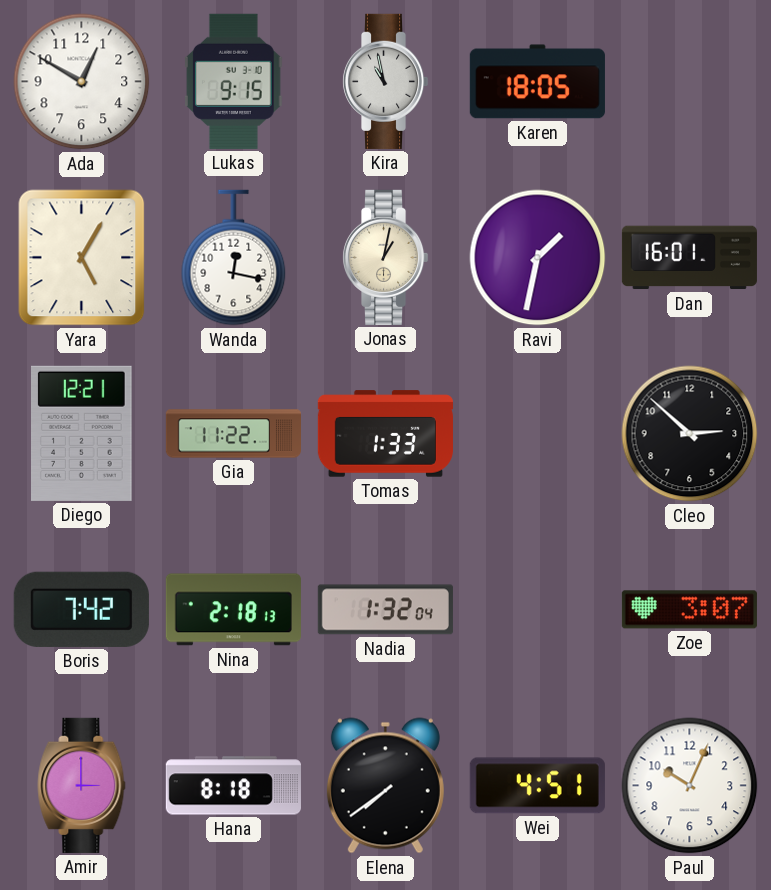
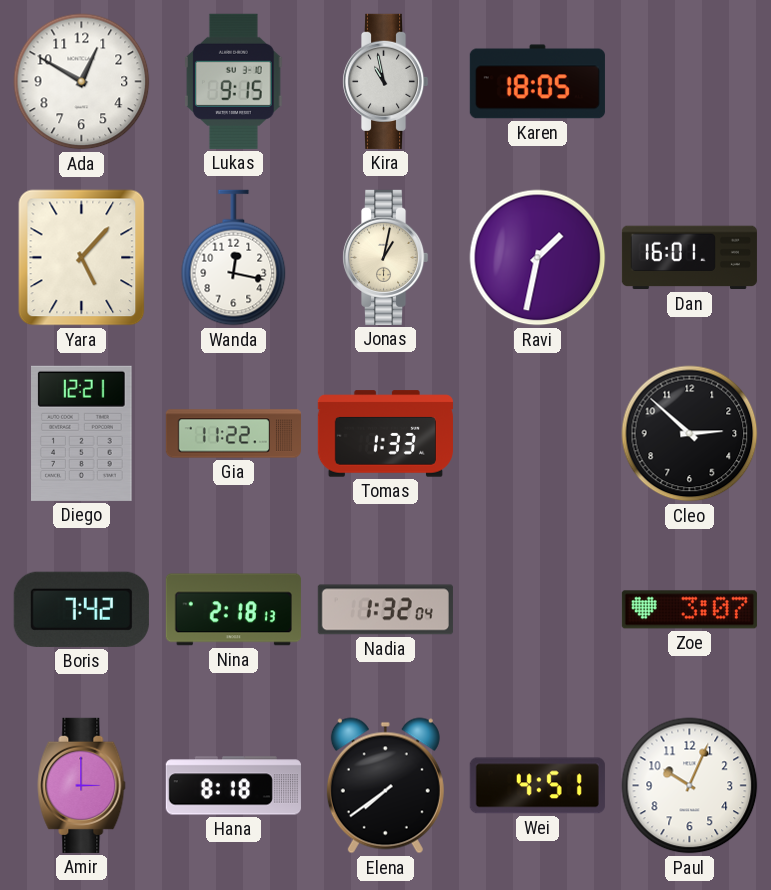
Yara: 5:05 -> 5:07
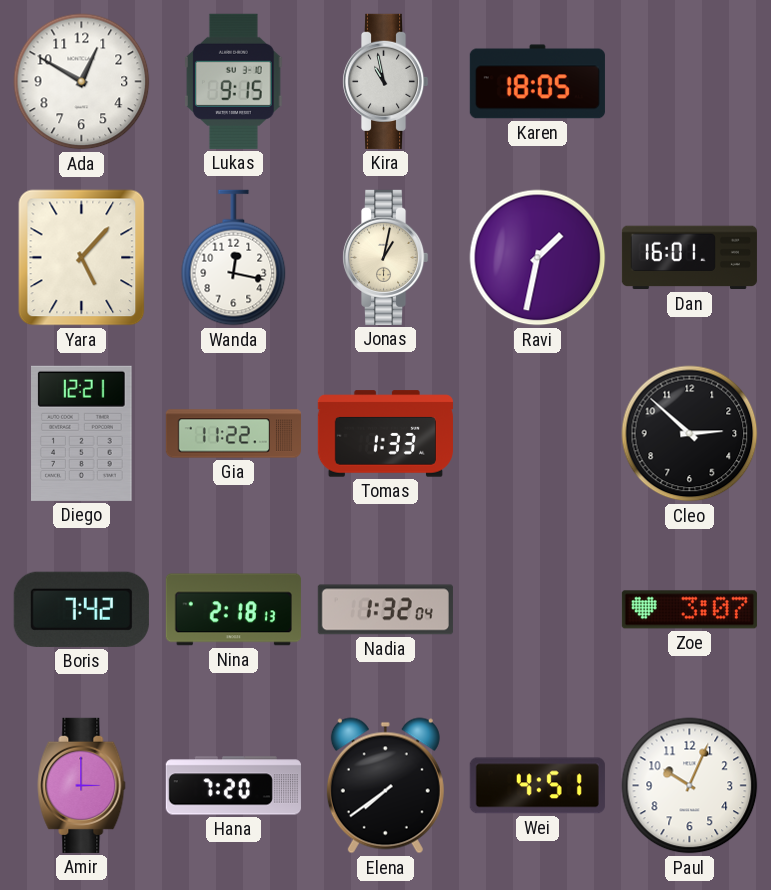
Hana: 8:18 -> 7:20
